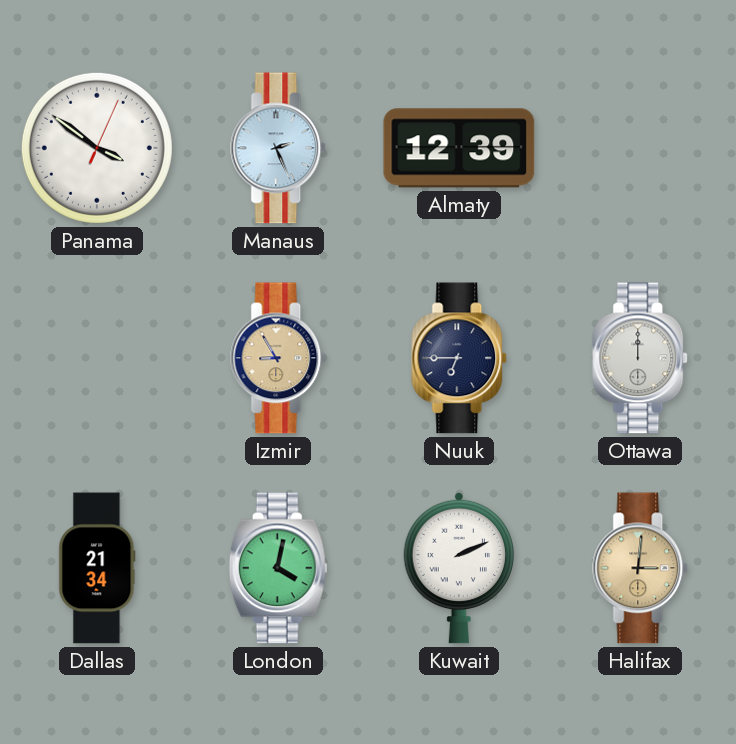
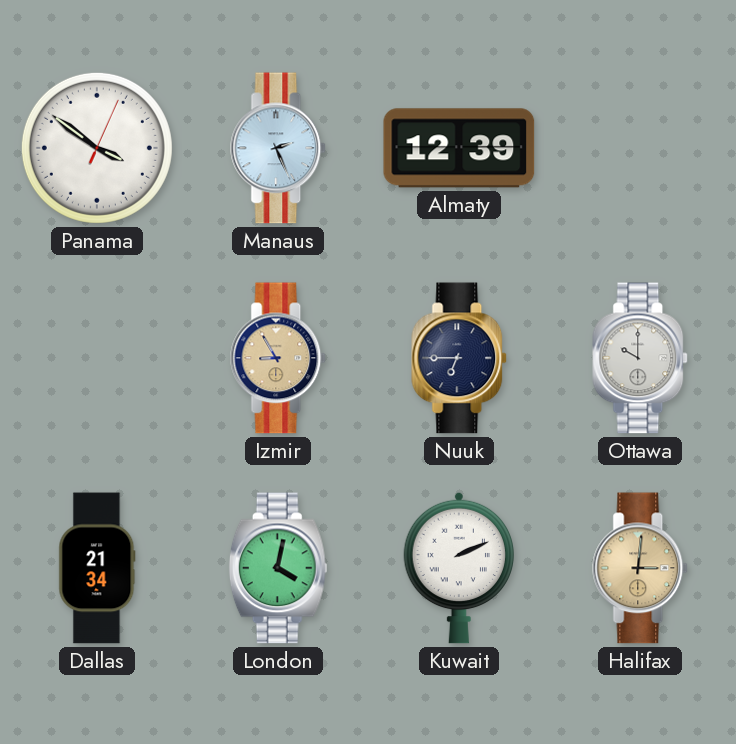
Ottawa: 12:00 -> 10:00
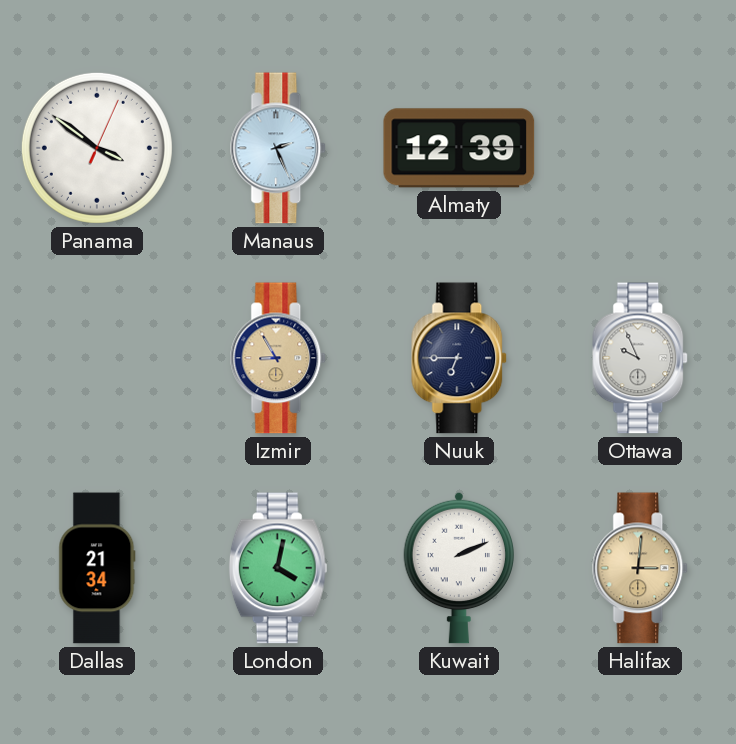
Ottawa: 10:00 -> 9:56
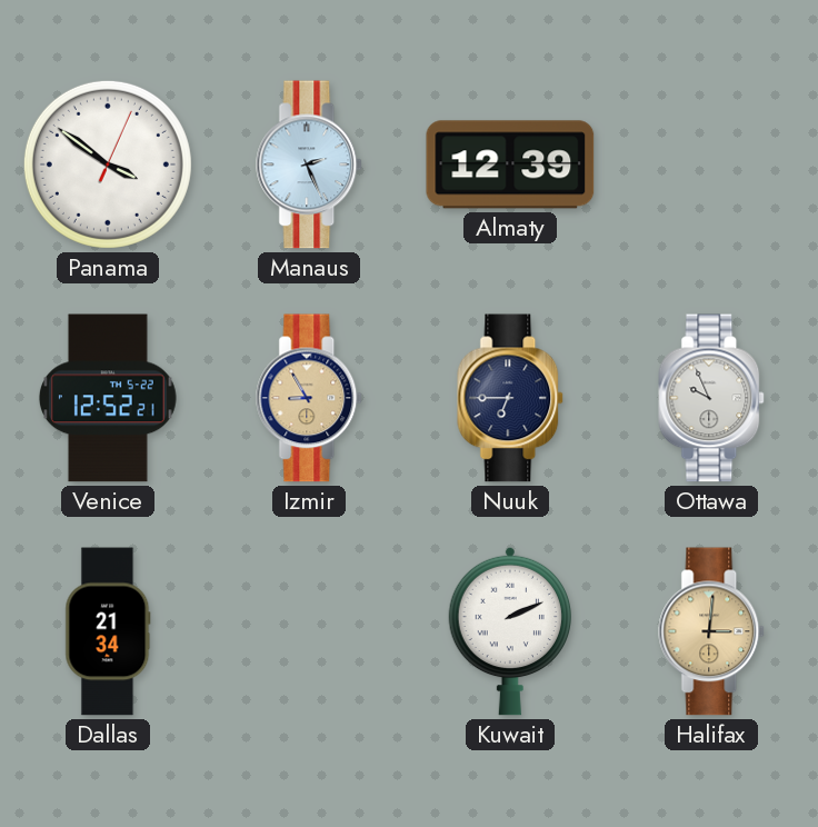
Venice: none -> 12:52
London: 4:02 -> none
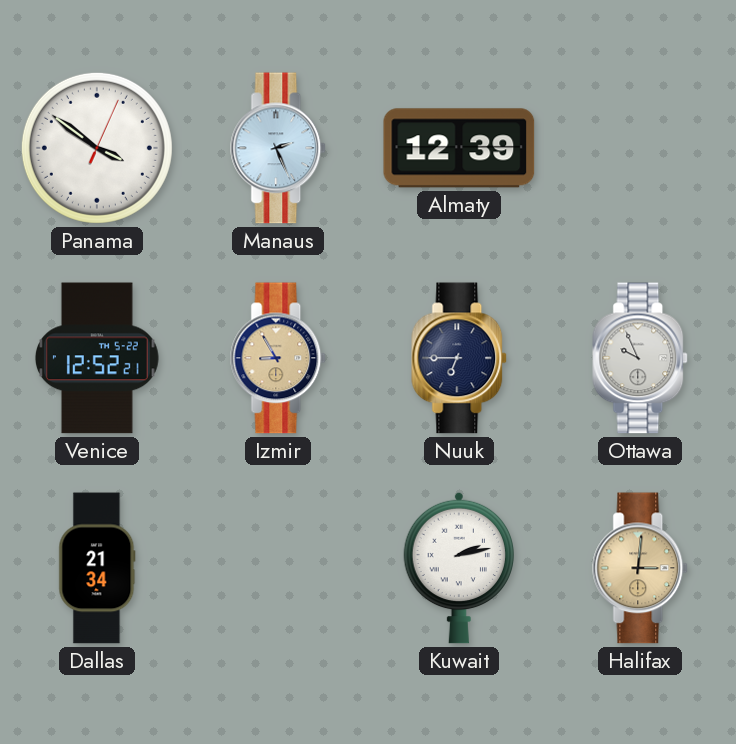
Kuwait: 2:11 -> 2:13
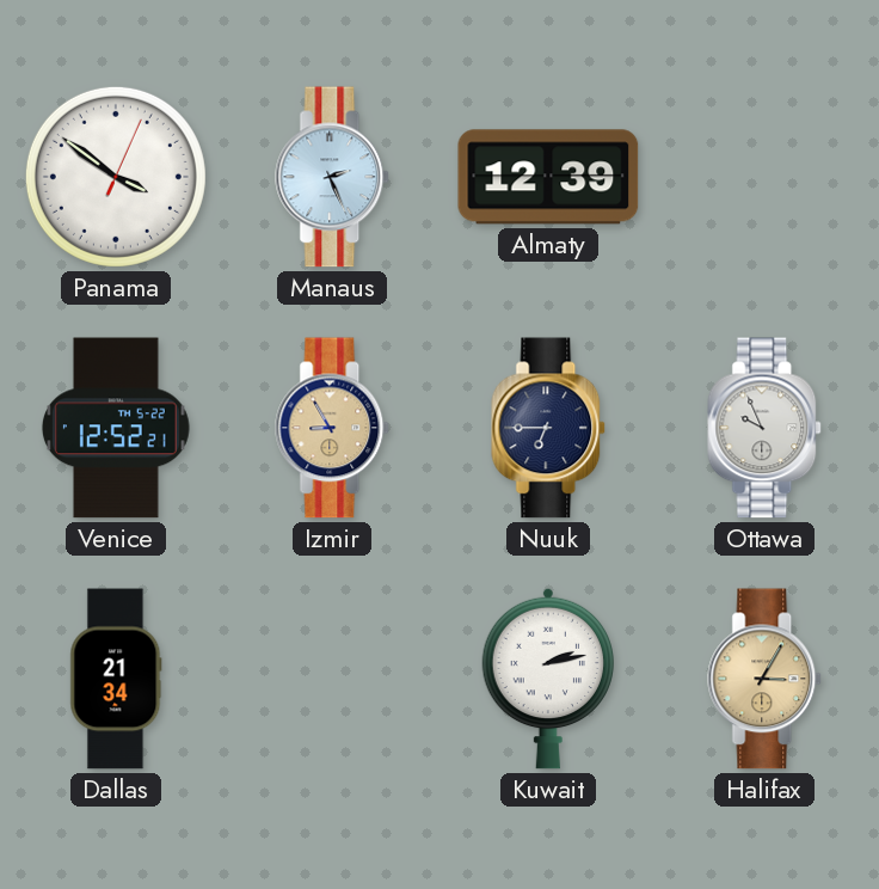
Halifax: 3:01 -> 3:05
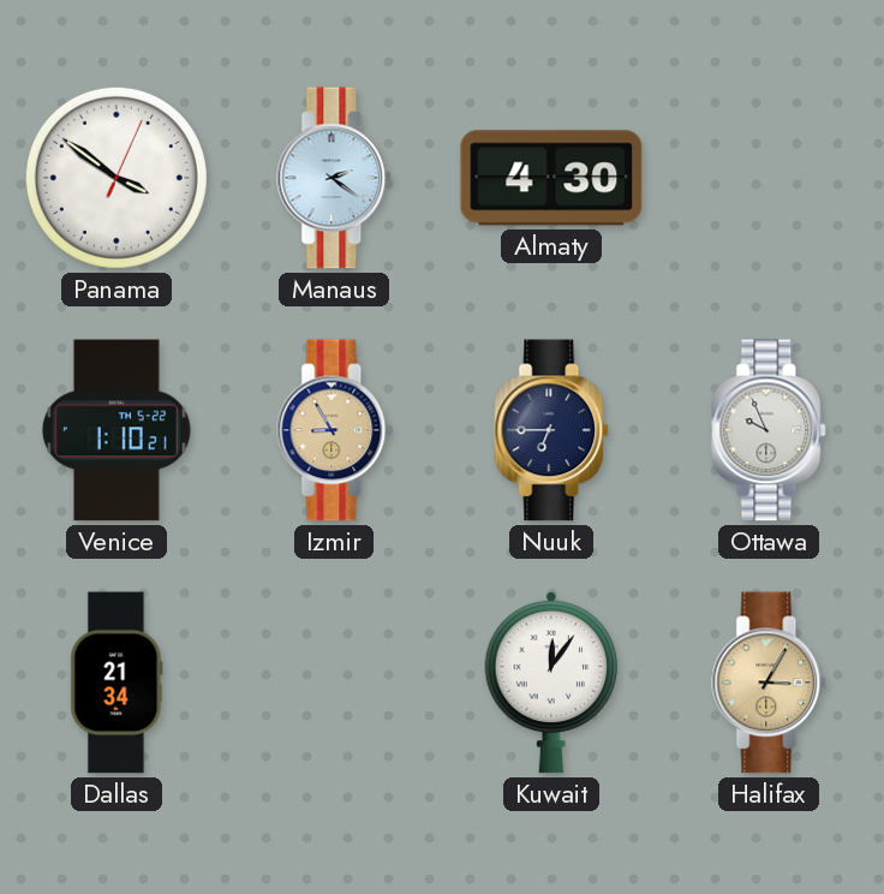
Manaus: 2:26 -> 2:21
Almaty: 12:39 -> 4:30
Venice: 12:52 -> 1:10
Kuwait: 2:13 -> 12:06
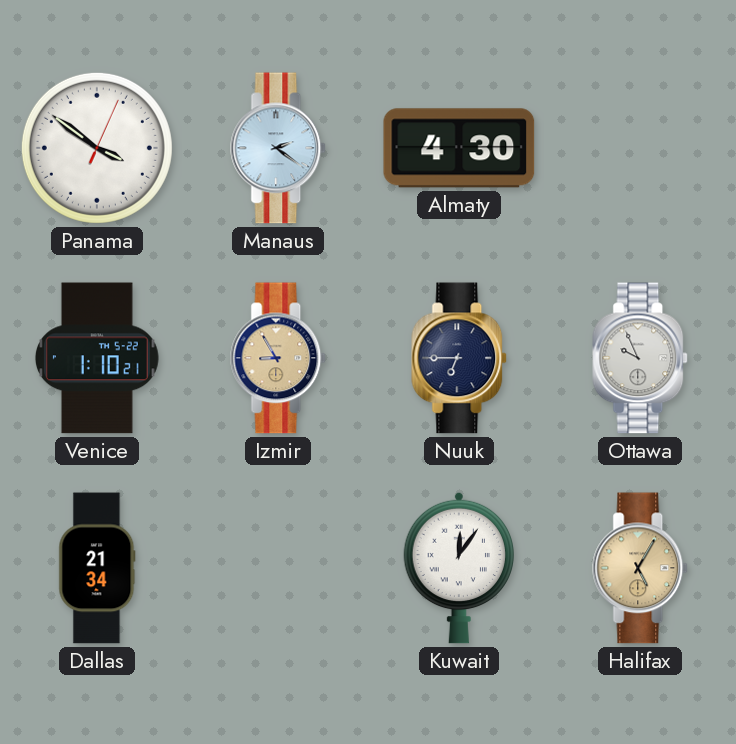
Halifax: 3:05 -> 5:05
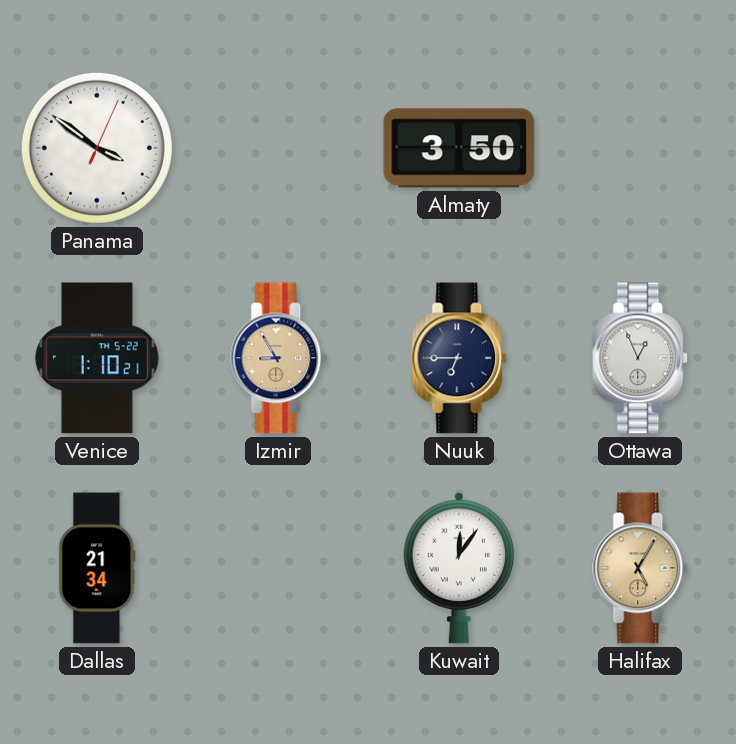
Manaus: 2:21 -> none
Almaty: 4:30 -> 3:50
Ottawa: 9:56 -> 12:56
